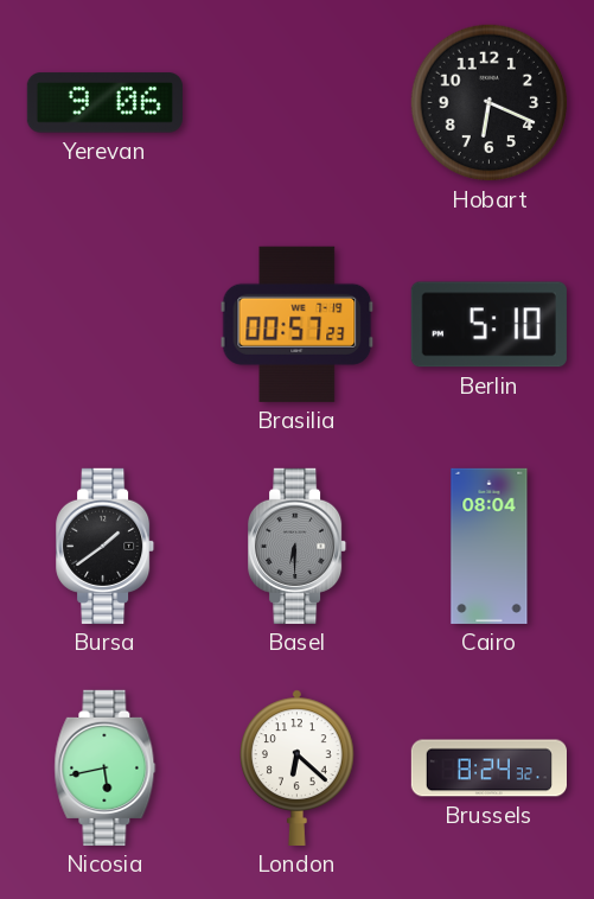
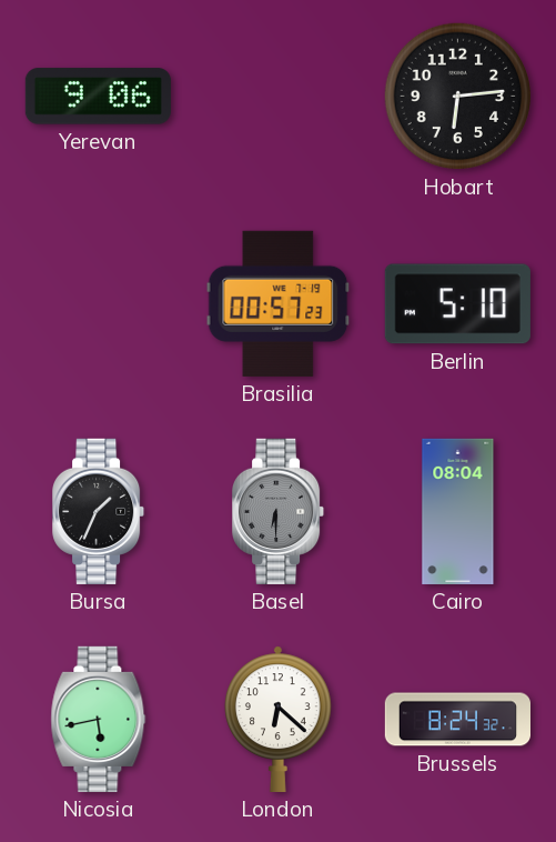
Hobart: 6:19 -> 6:14
Bursa: 1:39 -> 1:34
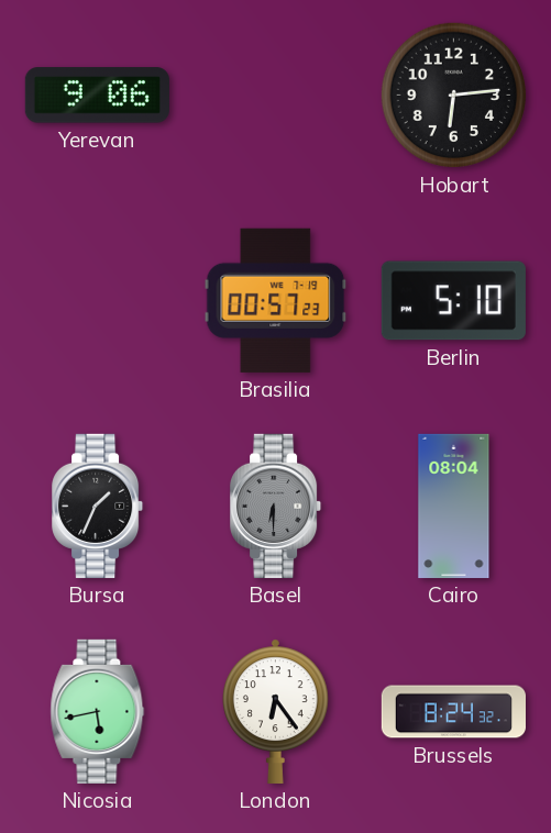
London: 6:22 -> 6:24
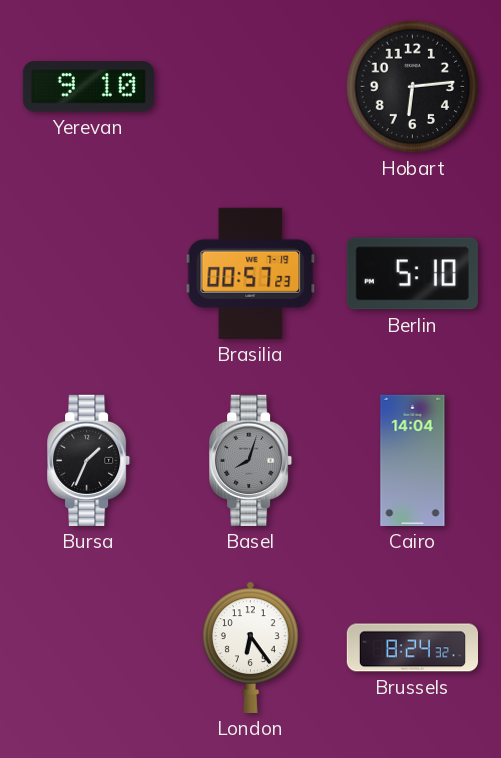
Yerevan: 9:06 -> 9:10
Basel: 6:30 -> 8:03
Cairo: 08:04 -> 14:04
Nicosia: 5:43 -> none
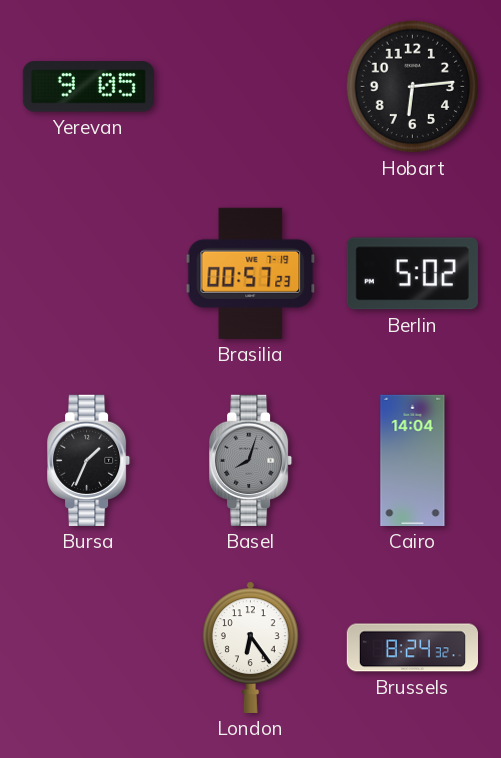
Yerevan: 9:10 -> 9:05
Berlin: 5:10 -> 5:02
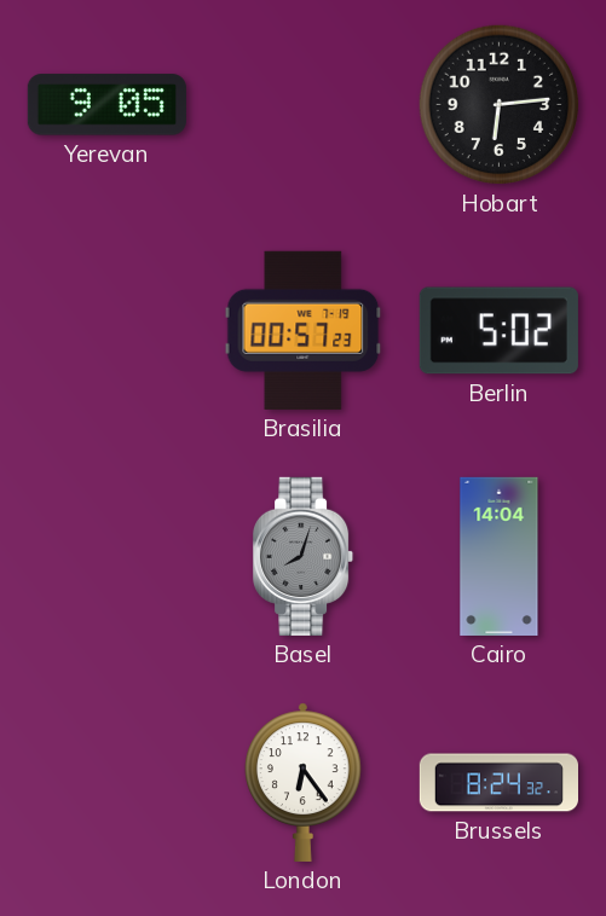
Bursa: 1:34 -> none
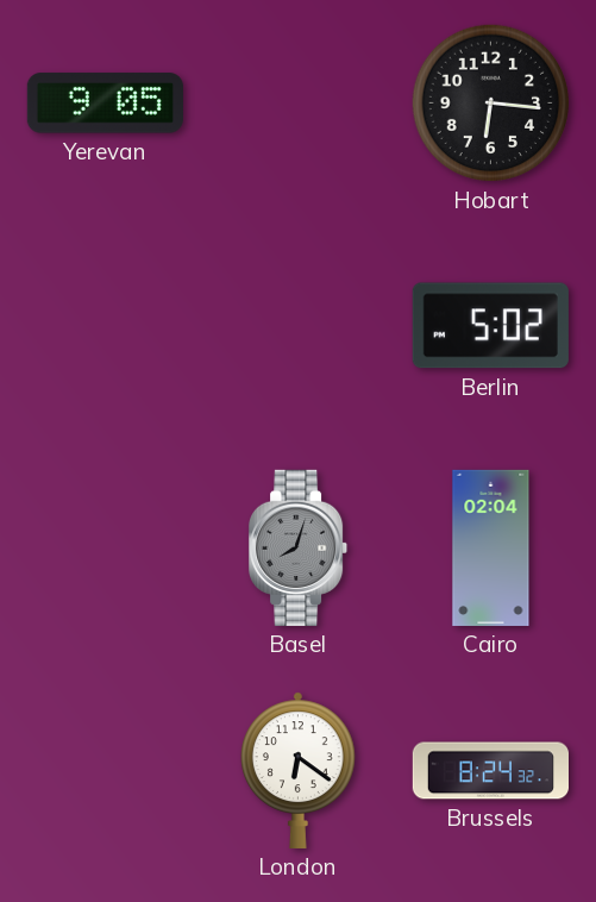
Hobart: 6:14 -> 6:16
Brasilia: 00:57 -> none
Cairo: 14:04 -> 02:04
London: 6:24 -> 6:21
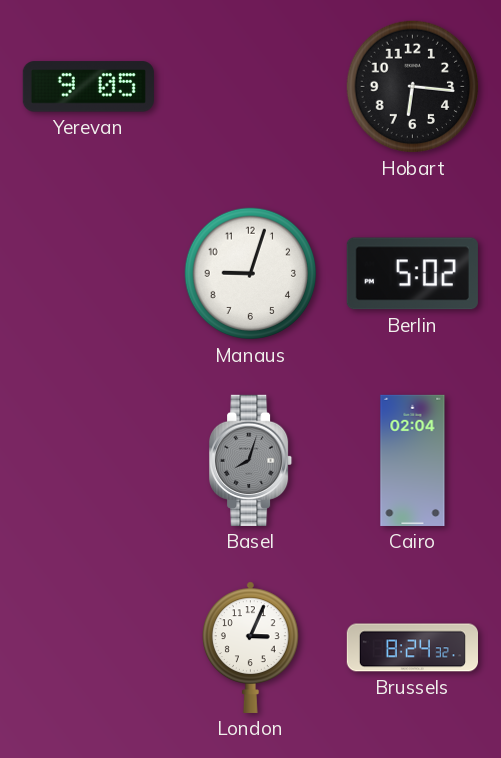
Manaus: none -> 9:03
London: 6:21 -> 3:04
